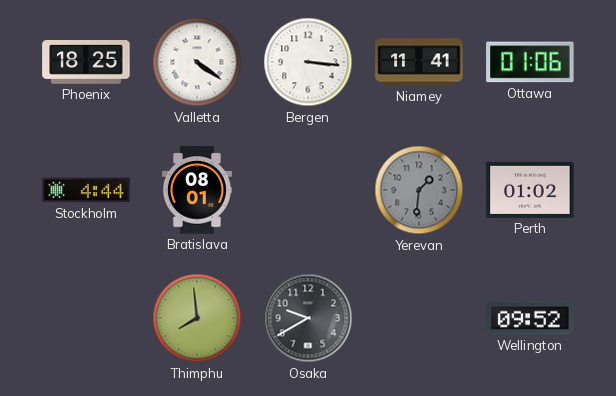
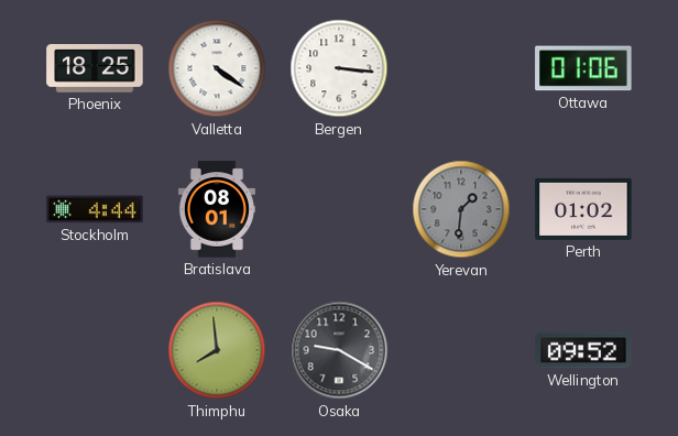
Niamey: 11:41 -> none
Osaka: 9:40 -> 9:20
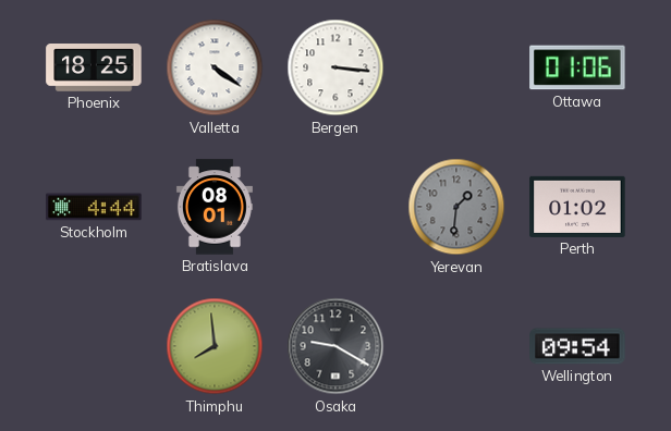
Wellington: 09:52 -> 09:54
